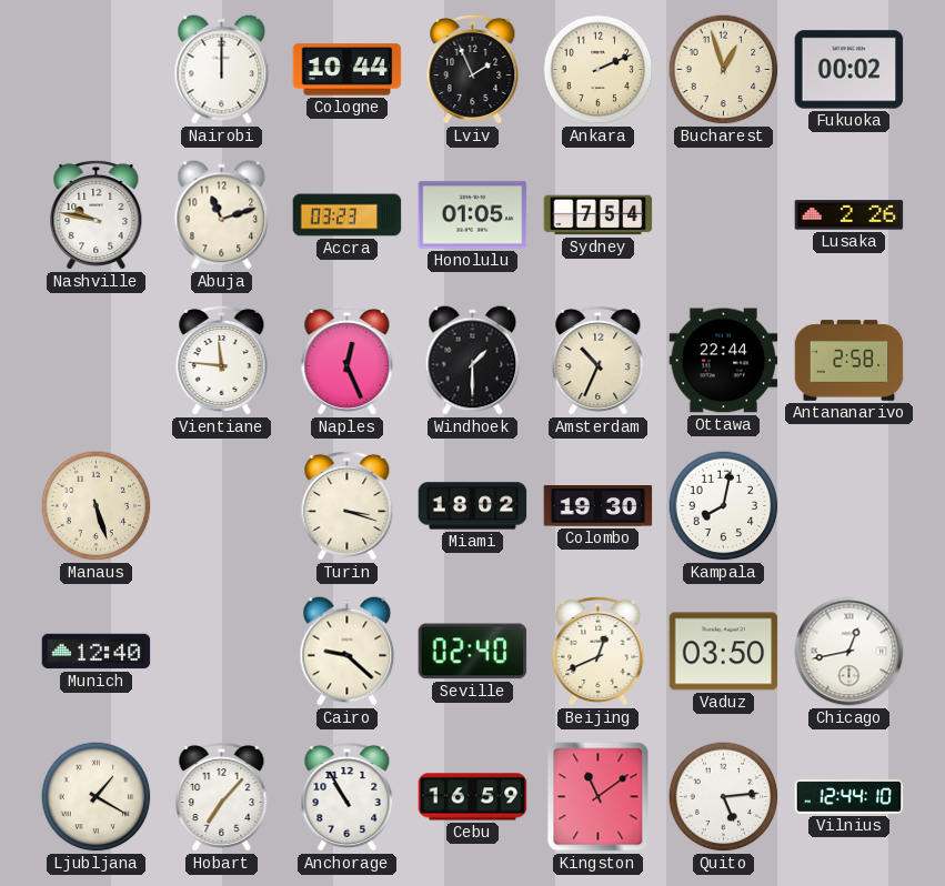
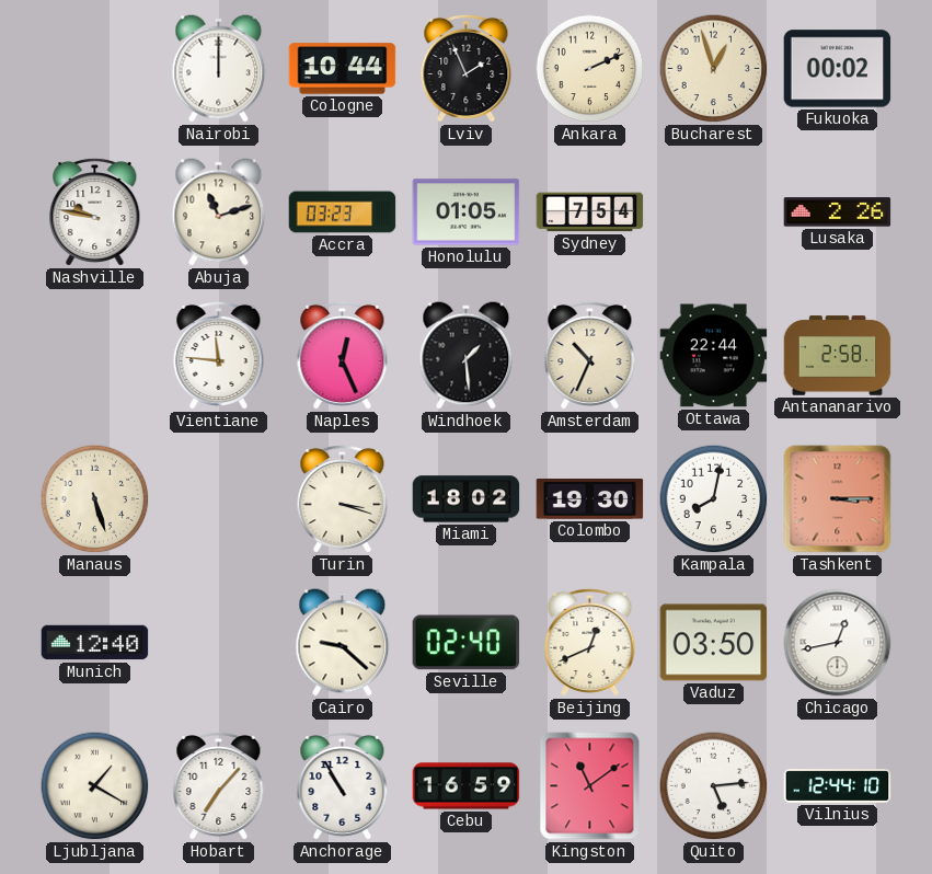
Windhoek: 1:30 -> 1:29
Tashkent: none -> 3:15
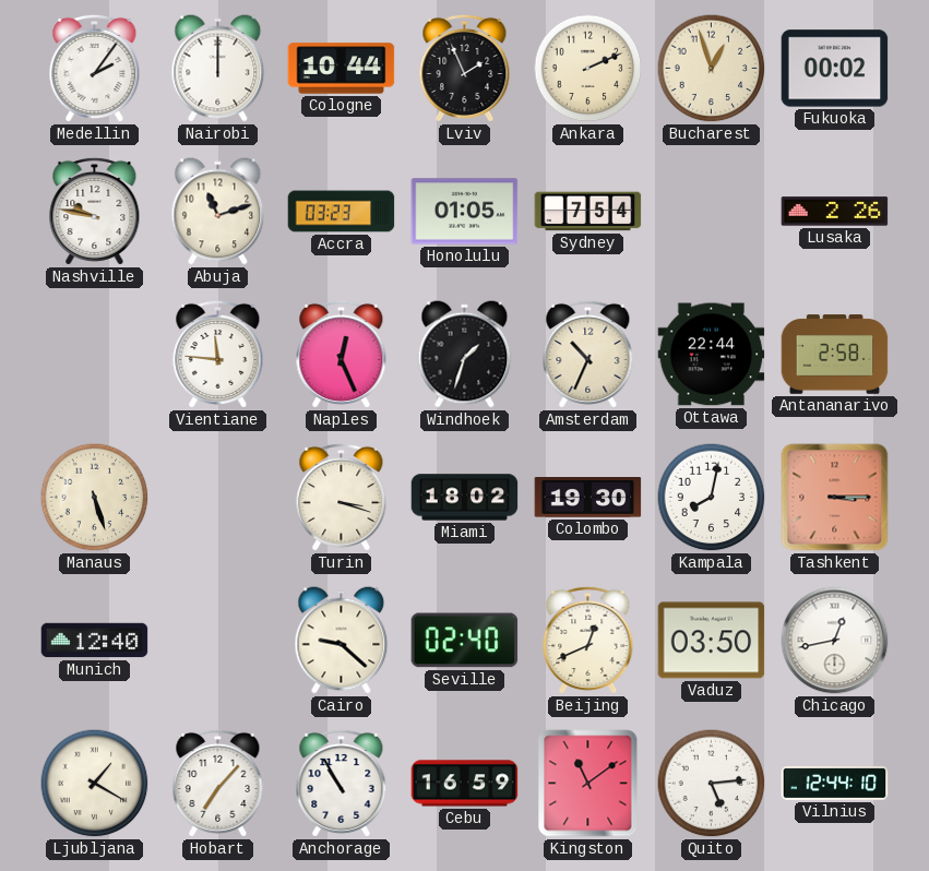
Medellin: none -> 2:06
Windhoek: 1:29 -> 1:33
